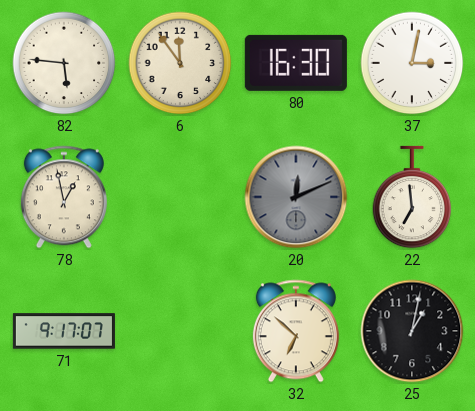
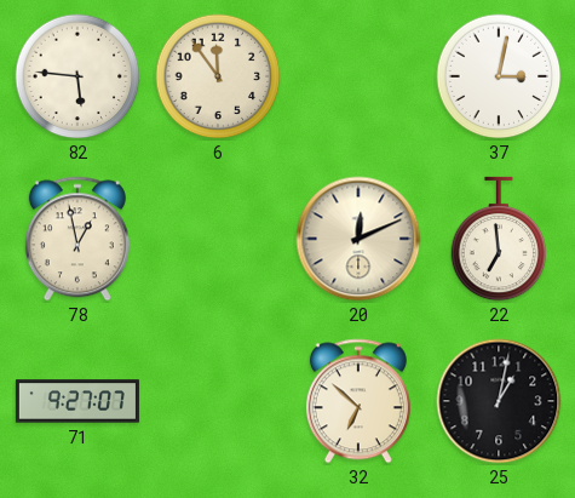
80: 16:30 -> none
20 dial: grey -> cream
71: 9:17 -> 9:27
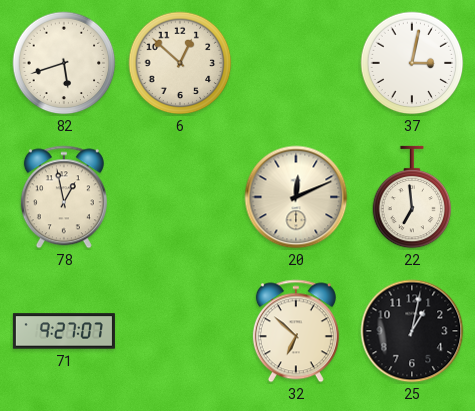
82: 5:46 -> 5:42
6: 11:54 -> 12:52
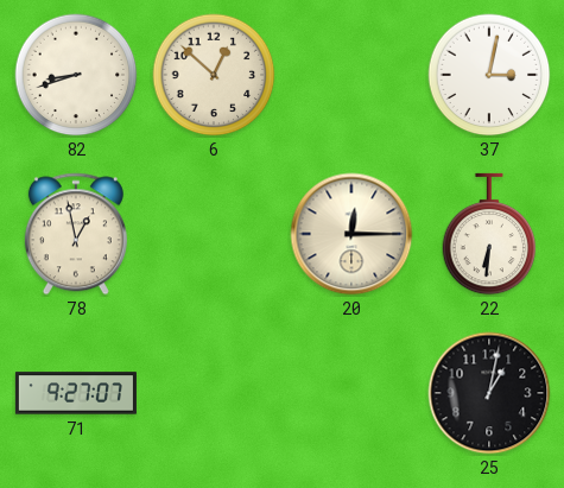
82: 5:42 -> 8:42
20: 12:11 -> 12:15
22: 6:59 -> 6:31
32: 6:52 -> none
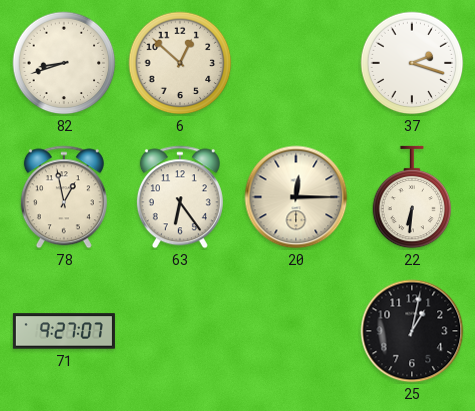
37: 3:02 -> 2:18
63: none -> 6:24
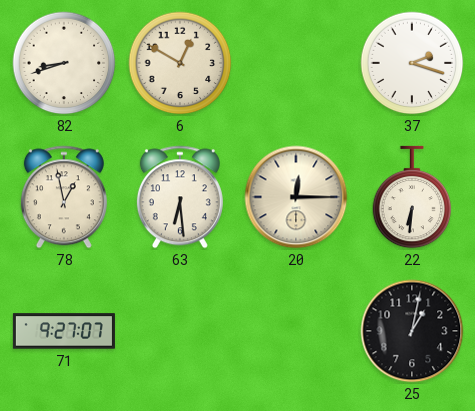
6: 12:52 -> 12:50
63: 6:24 -> 6:29
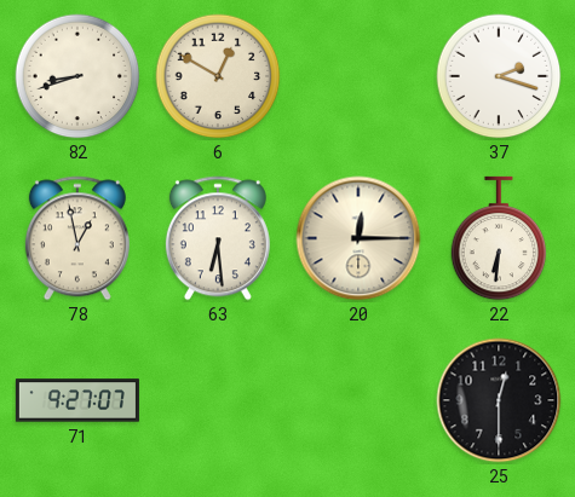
25: 1:02 -> 12:30
